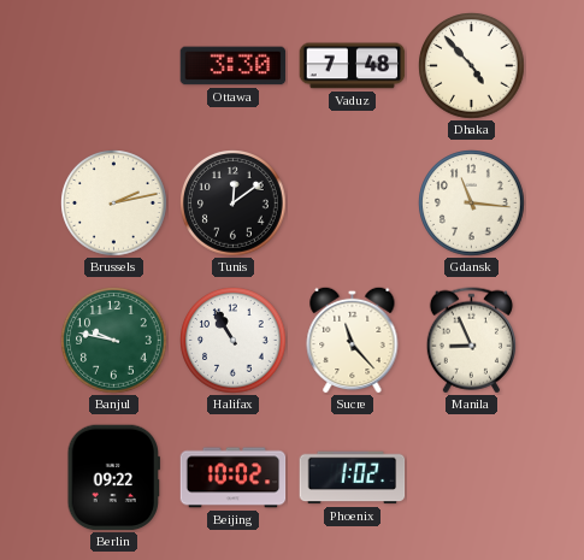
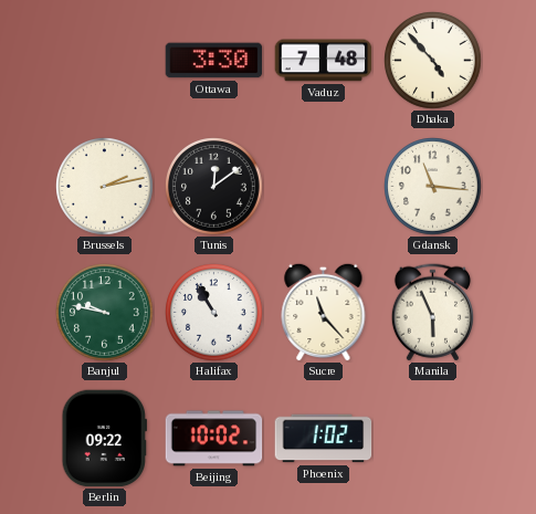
Manila: 8:56 -> 5:56
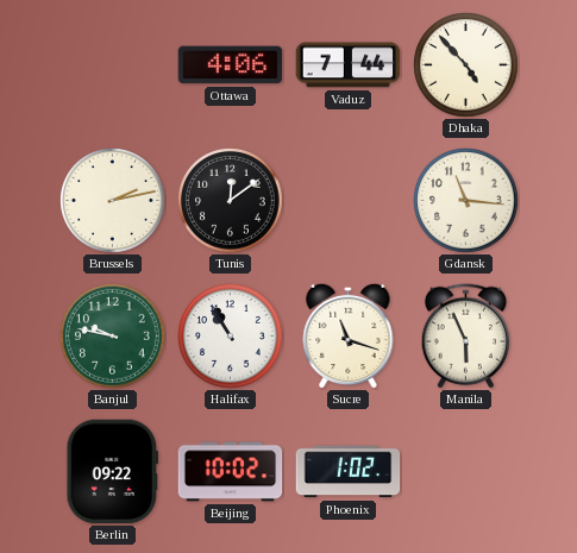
Ottawa: 3:30 -> 4:06
Vaduz: 7:48 -> 7:44
Sucre: 11:23 -> 11:18
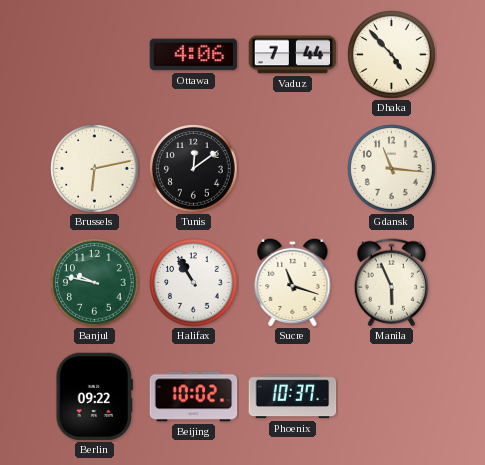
Brussels: 2:13 -> 6:13
Phoenix: 1:02 -> 10:37
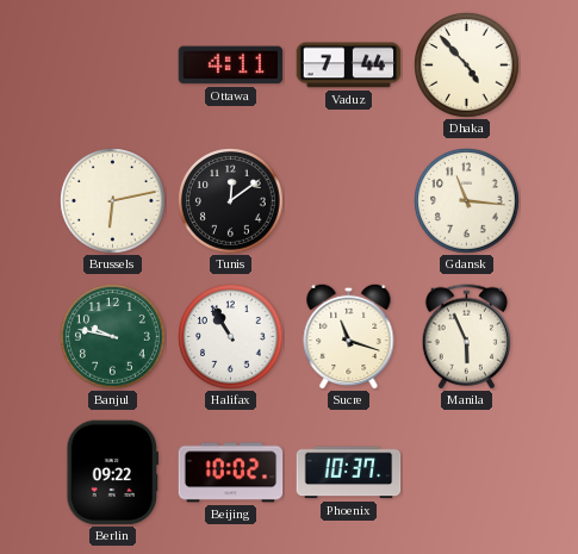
Ottawa: 4:06 -> 4:11
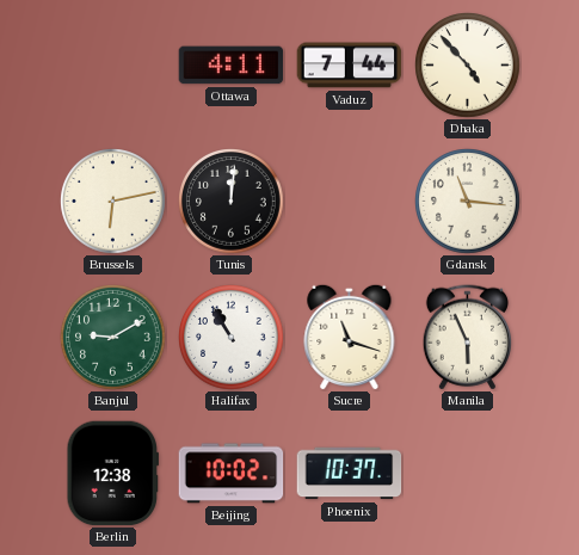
Tunis: 12:09 -> 12:01
Banjul: 9:47 -> 9:10
Berlin: 09:22 -> 12:38
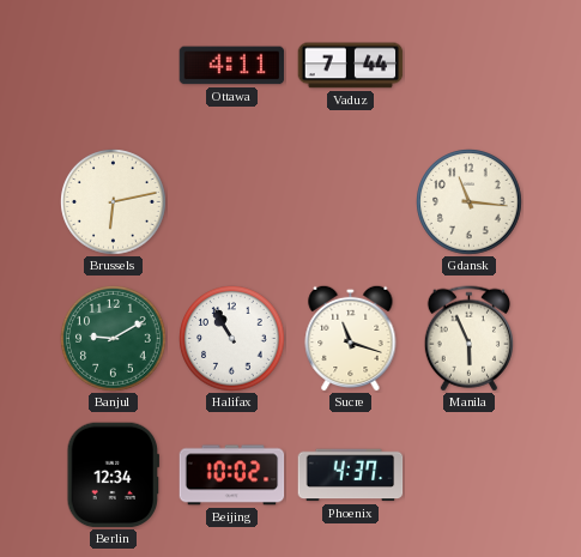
Dhaka: 4:53 -> none
Tunis: 12:01 -> none
Berlin: 12:38 -> 12:34
Phoenix: 10:37 -> 4:37
